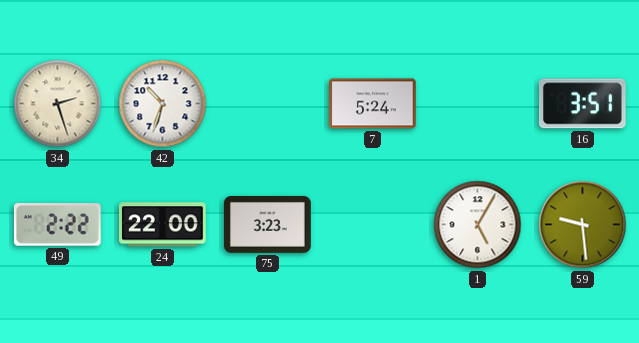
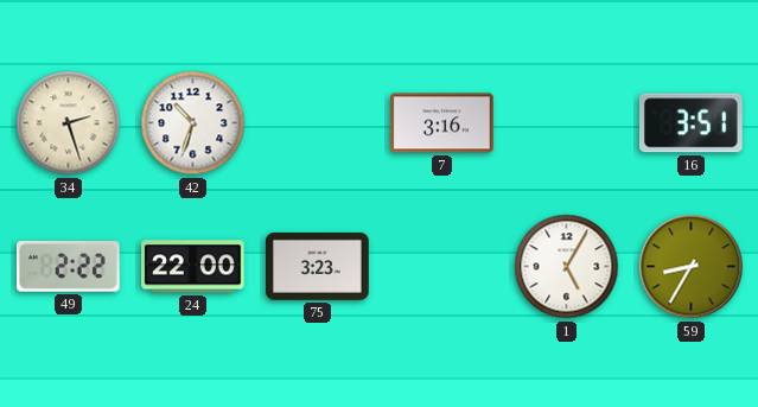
7: 5:24 -> 3:16
59: 9:29 -> 8:35
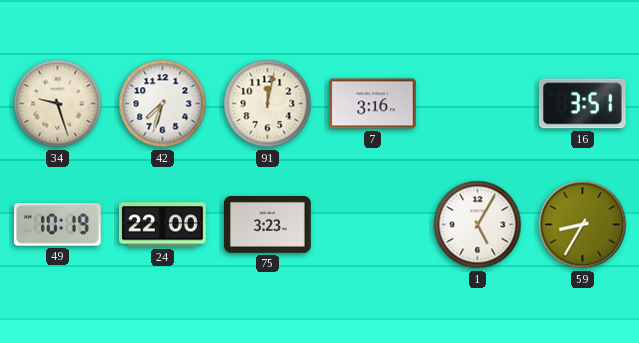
34: 2:27 -> 9:27
42: 10:33 -> 7:33
91: none -> 12:02
49: 2:22 -> 10:19
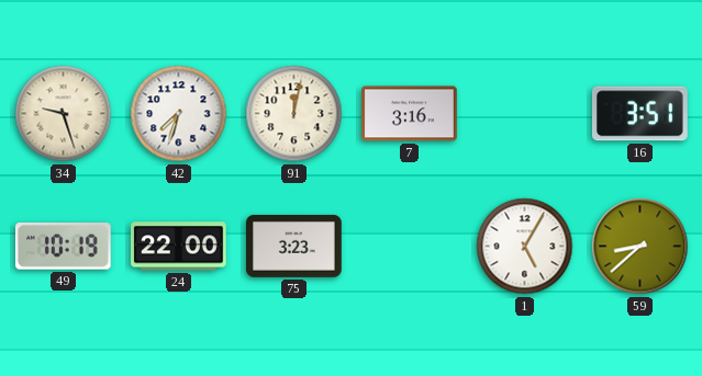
59: 8:35 -> 8:38
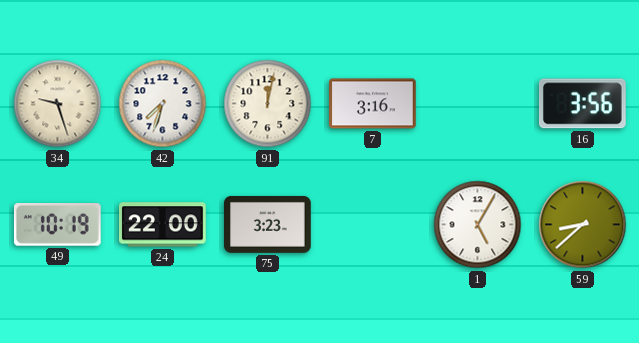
16: 3:51 -> 3:56
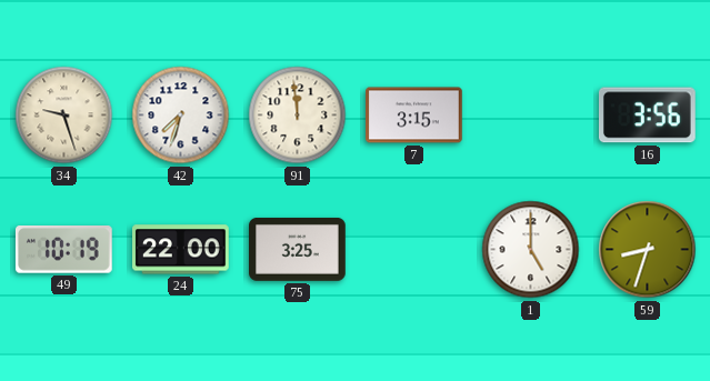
91: 12:02 -> 11:59
7: 3:16 -> 3:15
75: 3:23 -> 3:25
1: 5:05 -> 5:00
59: 8:38 -> 8:33
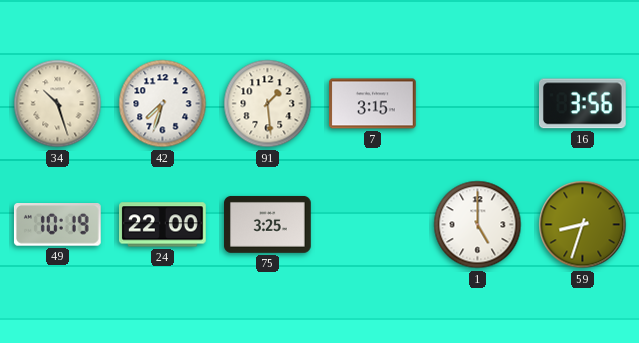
34: 9:27 -> 10:27
91: 11:59 -> 1:29
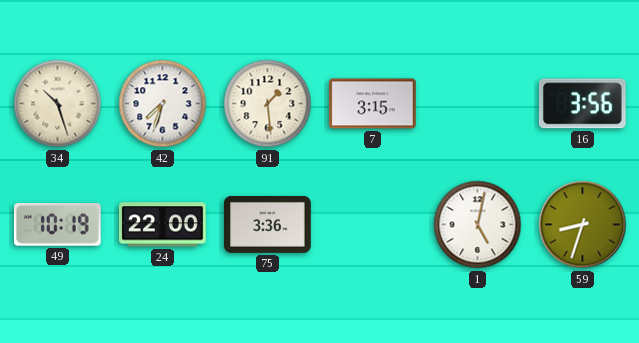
75: 3:25 -> 3:36
1: 5:00 -> 5:02
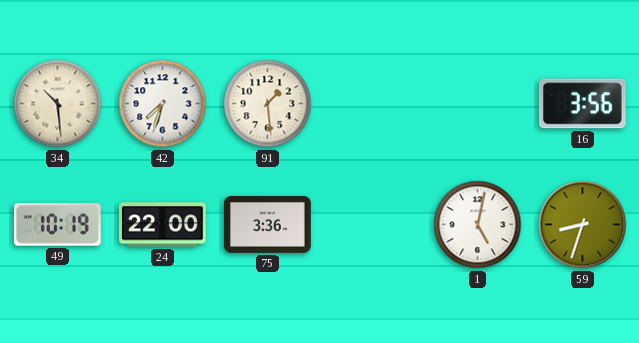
34: 10:27 -> 10:29
7: 3:15 -> none
